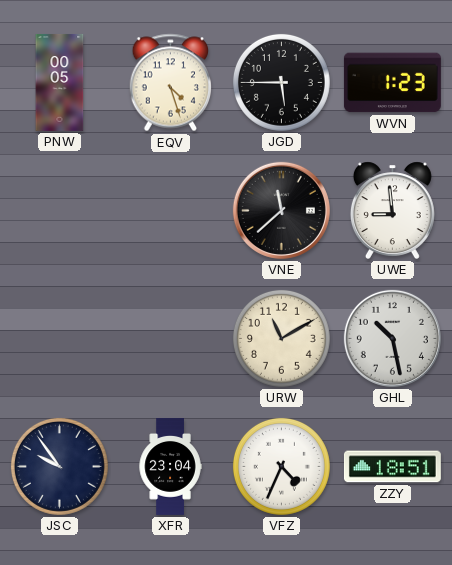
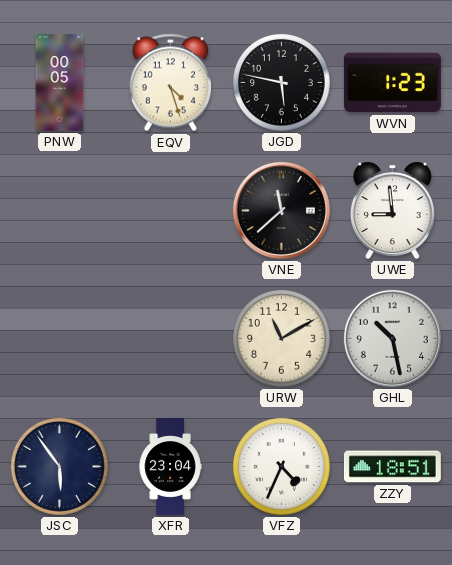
JGD: 5:45 -> 5:47
JSC: 9:54 -> 5:54
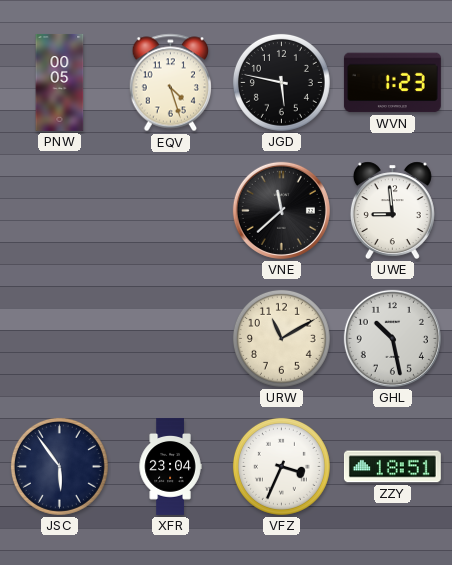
VFZ: 4:34 -> 3:34
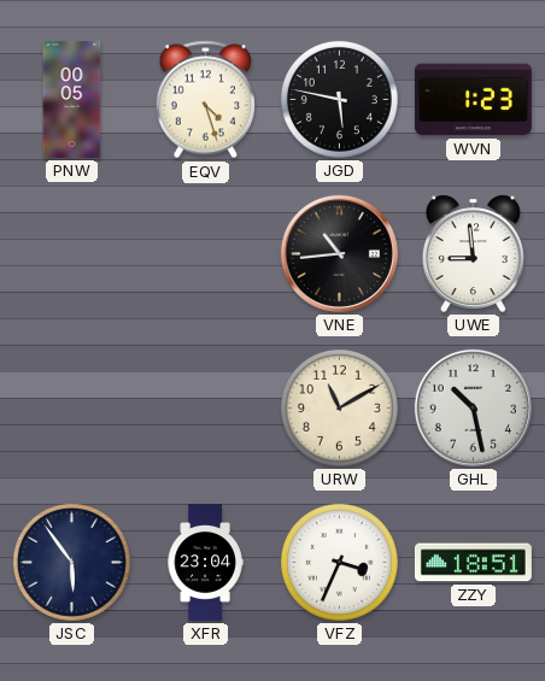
VNE: 11:38 -> 10:44
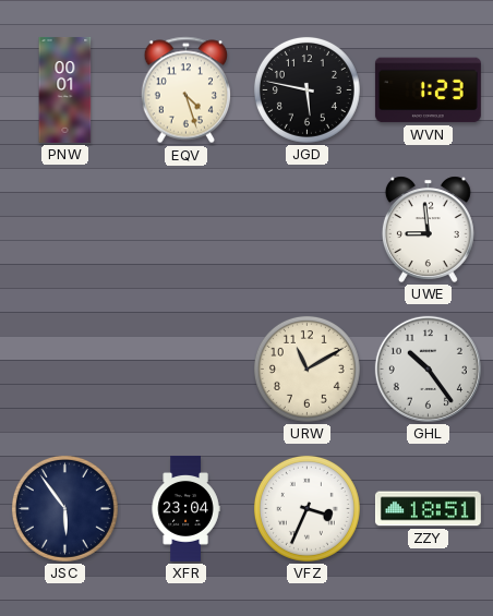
PNW: 00:05 -> 00:01
VNE: 10:44 -> none
GHL: 10:28 -> 10:24
